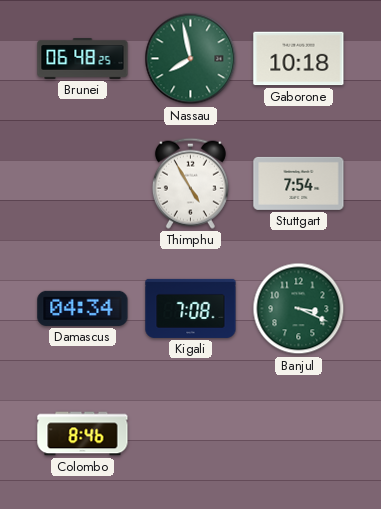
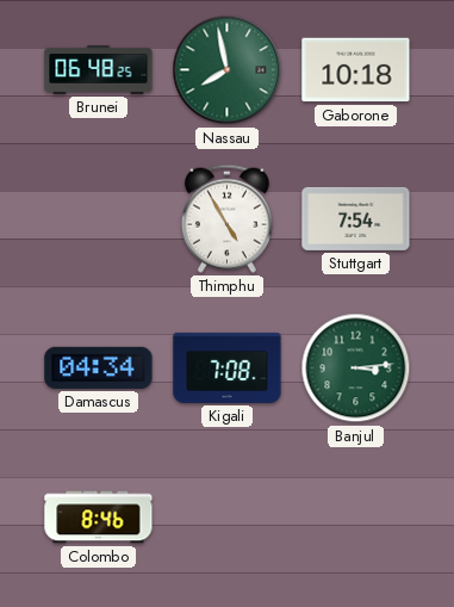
Banjul: 3:19 -> 3:14
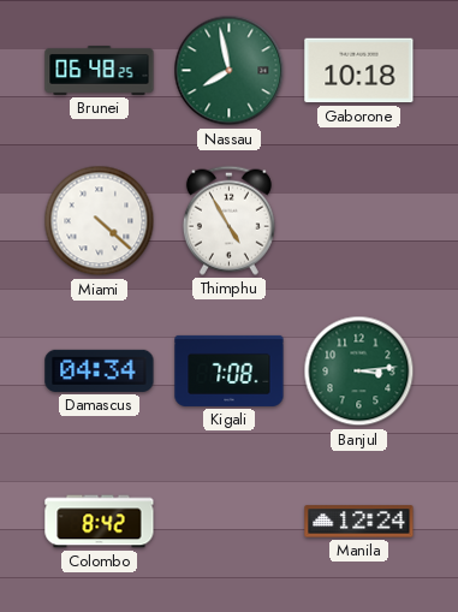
Miami: none -> 4:22
Stuttgart: 7:54 -> none
Colombo: 8:46 -> 8:42
Manila: none -> 12:24
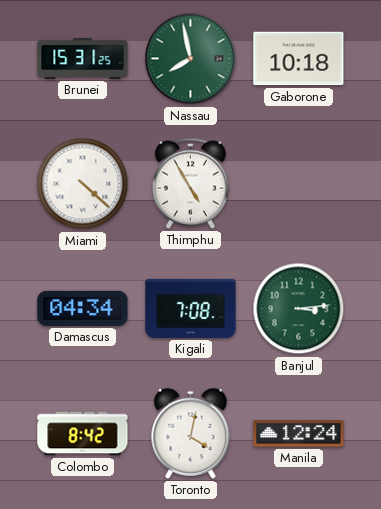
Brunei: 06:48 -> 15:31
Toronto: none -> 4:02
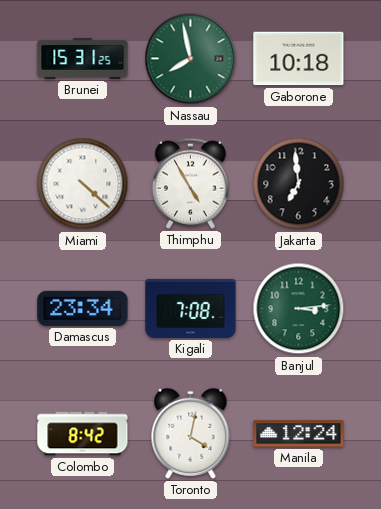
Jakarta: none -> 6:59
Damascus: 04:34 -> 23:34
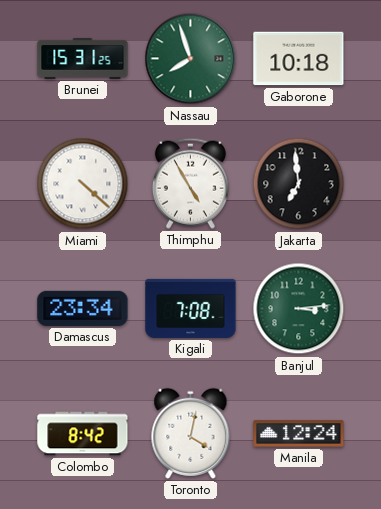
Nassau: 7:58 -> 7:57
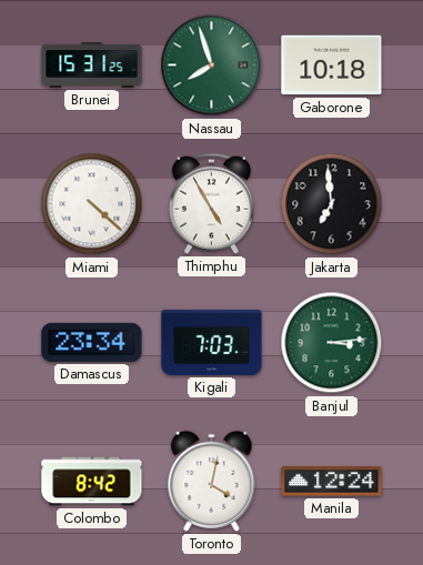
Kigali: 7:08 -> 7:03
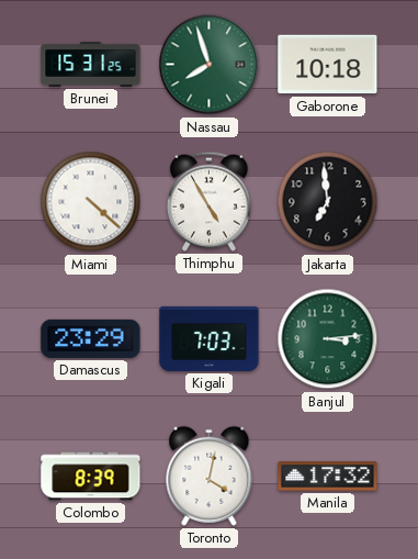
Damascus: 23:34 -> 23:29
Colombo: 8:42 -> 8:39
Manila: 12:24 -> 17:32
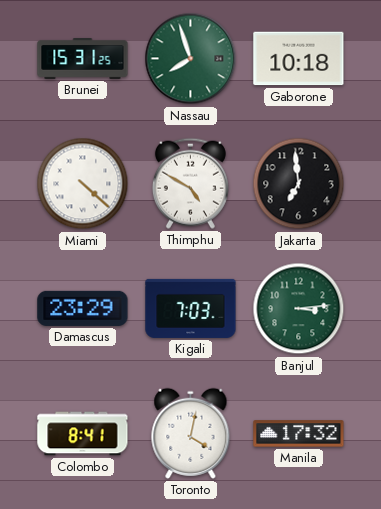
Thimphu: 4:55 -> 4:50
Colombo: 8:39 -> 8:41
